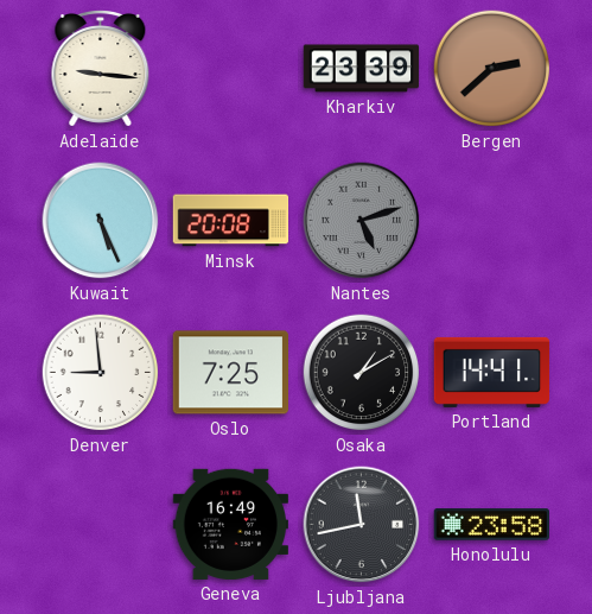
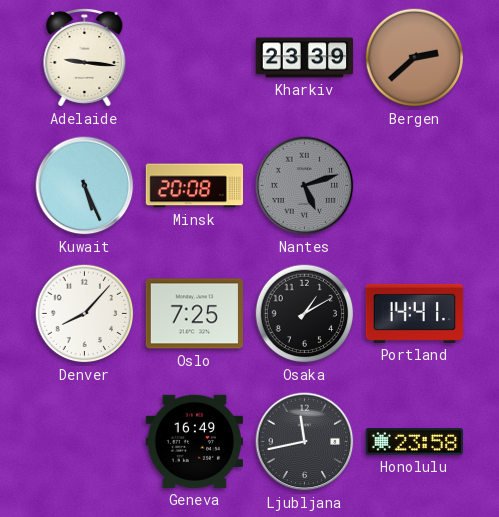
Denver: 8:59 -> 8:07
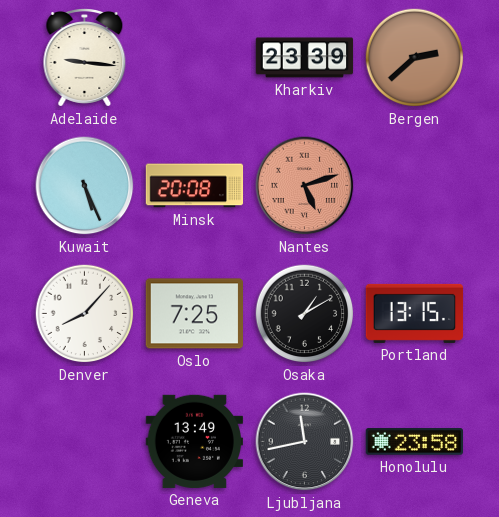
Nantes dial: grey -> salmon
Portland: 14:41 -> 13:15
Geneva: 16:49 -> 13:49
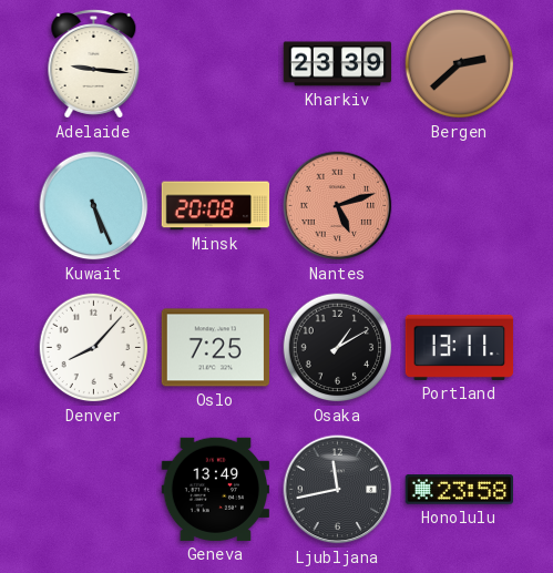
Portland: 13:15 -> 13:11
